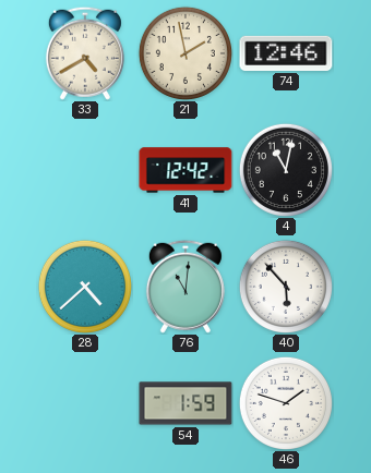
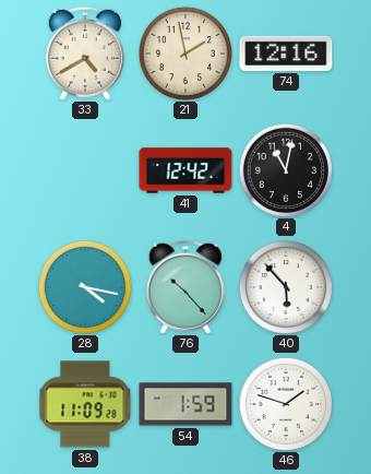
74: 12:46 -> 12:16
28: 4:38 -> 4:17
76: 11:01 -> 10:23
38: none -> 11:09
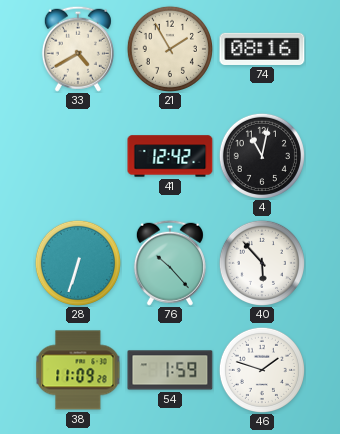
21: 1:58 -> 1:55
74: 12:16 -> 08:16
28: 4:17 -> 6:33
